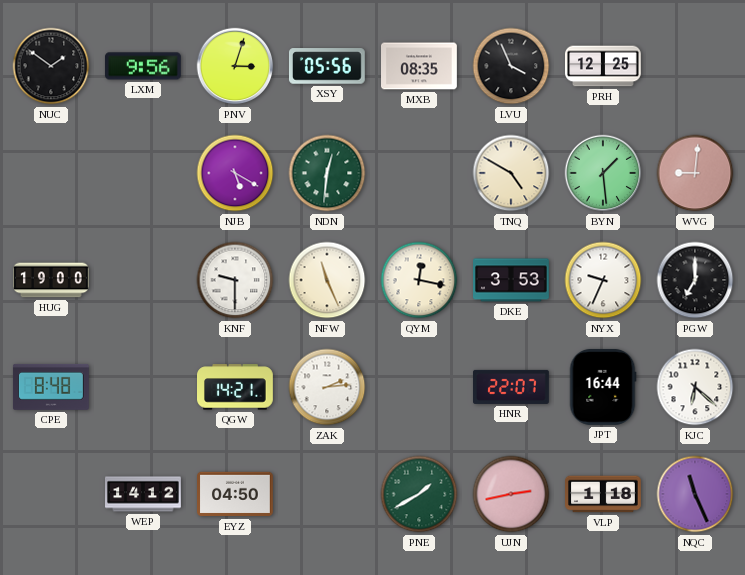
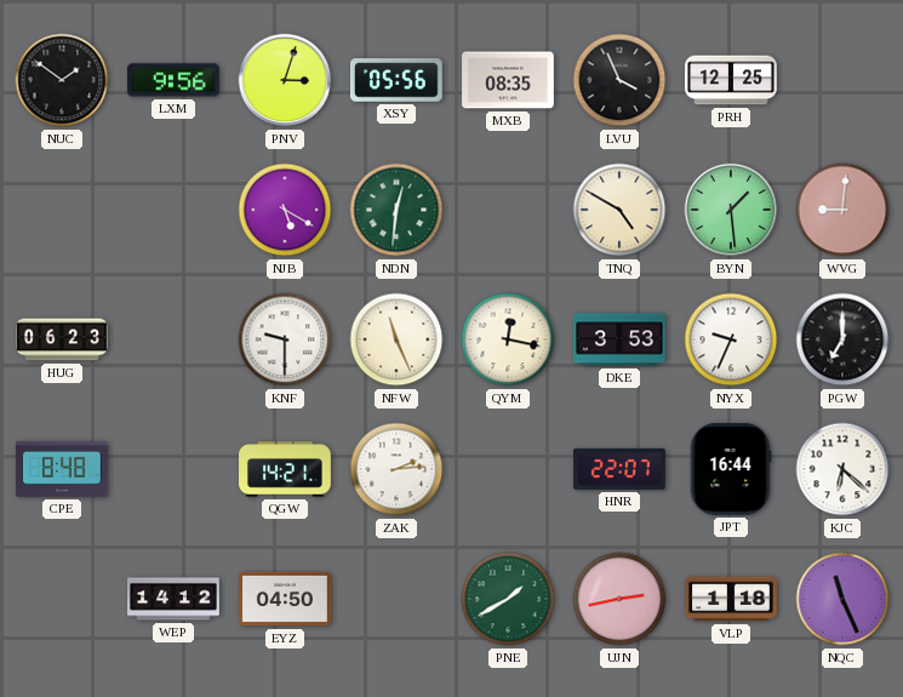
HUG: 19:00 -> 06:23
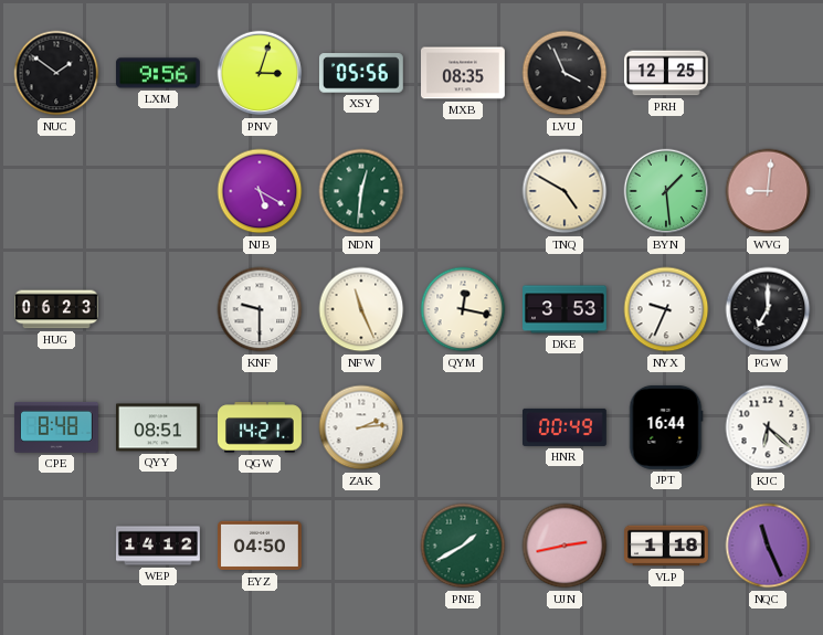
QYY: none -> 08:51
HNR: 22:07 -> 00:49
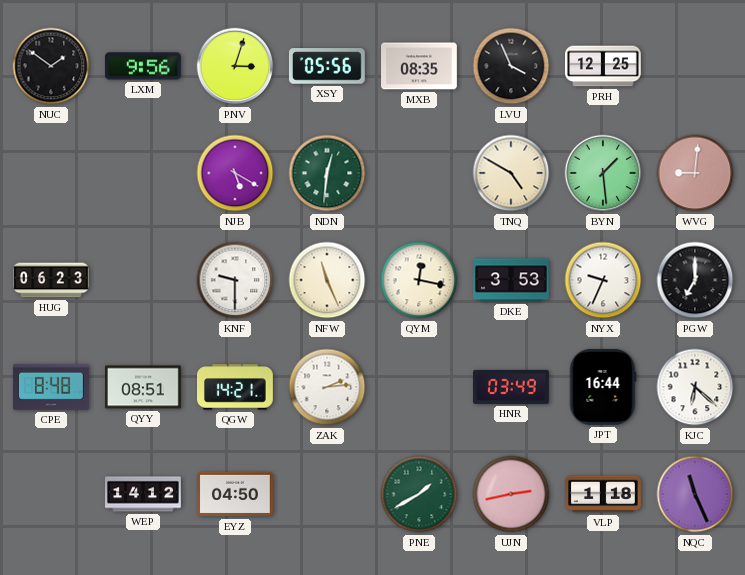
HNR: 00:49 -> 03:49
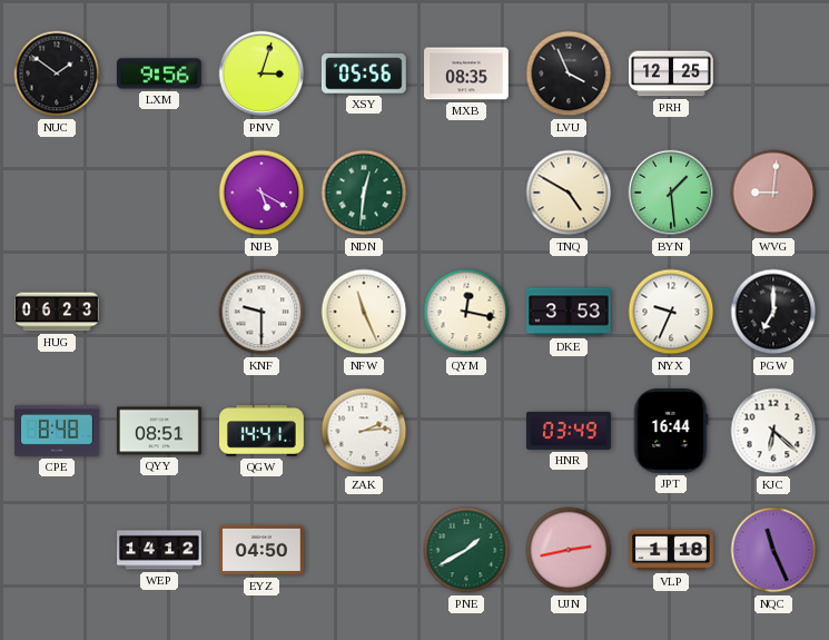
QGW: 14:21 -> 14:41
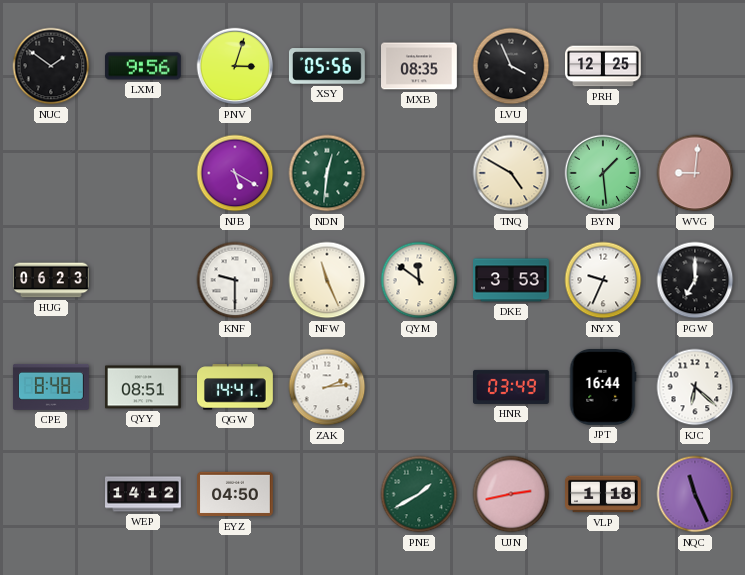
QYM: 12:17 -> 11:51
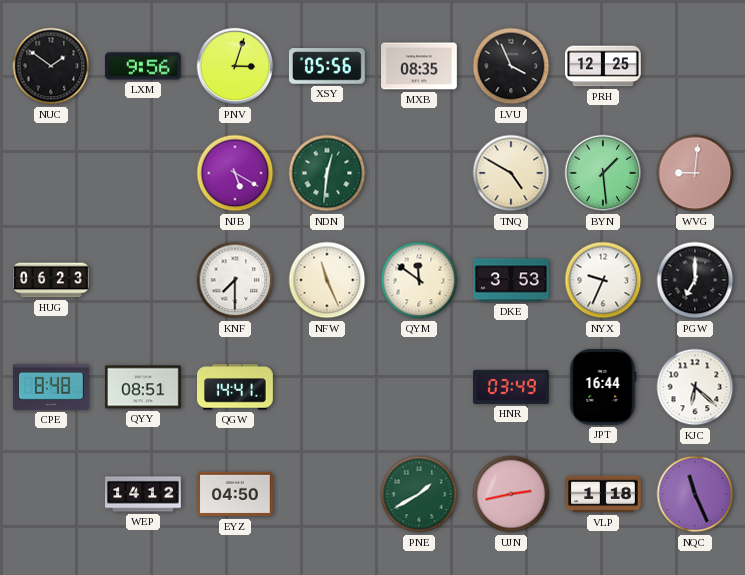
KNF: 9:30 -> 7:30
ZAK: 2:14 -> none
